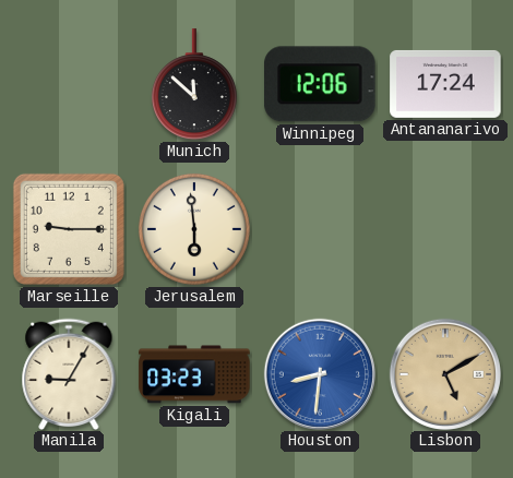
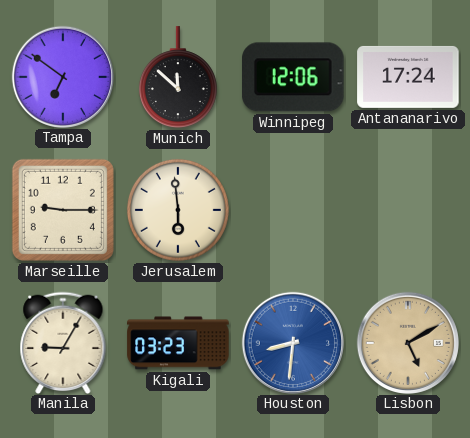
Tampa: none -> 6:51
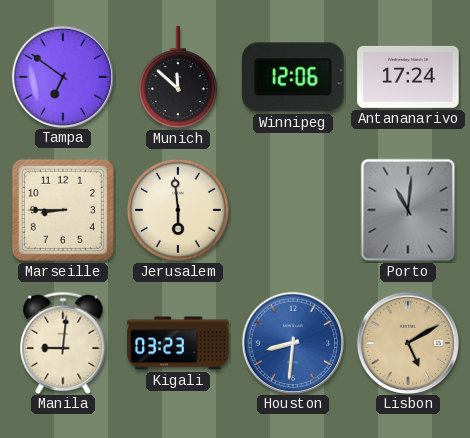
Marseille: 9:15 -> 8:45
Porto: none -> 11:01
Manila: 9:05 -> 9:01
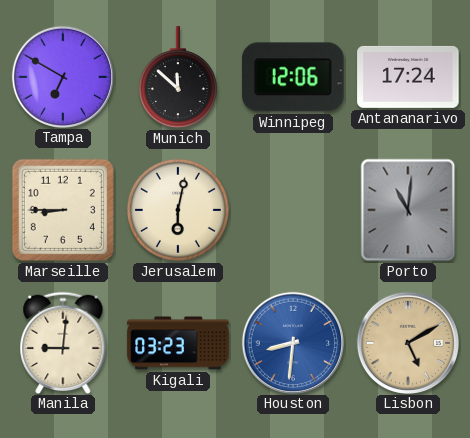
Tampa: 6:51 -> 6:50
Jerusalem: 5:59 -> 6:02
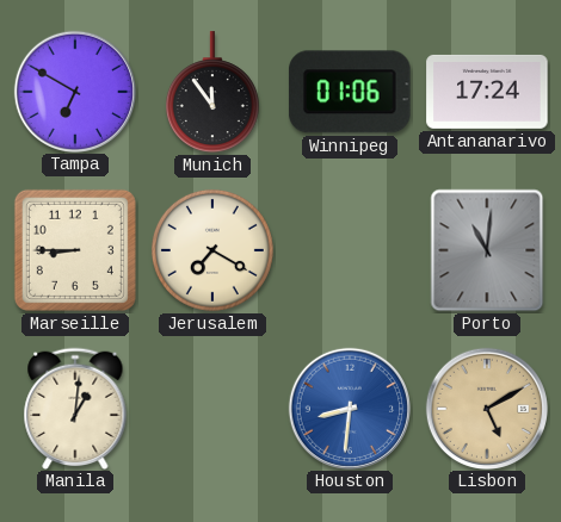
Munich: 11:52 -> 11:54
Winnipeg: 12:06 -> 01:06
Jerusalem: 6:02 -> 7:20
Manila: 9:01 -> 1:01
Kigali: 03:23 -> none
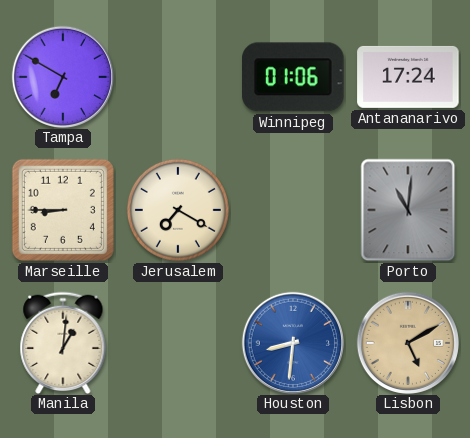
Munich: 11:54 -> none
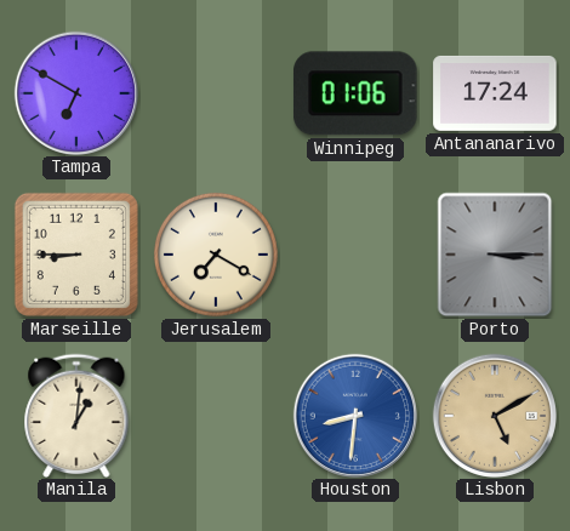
Porto: 11:01 -> 3:15
